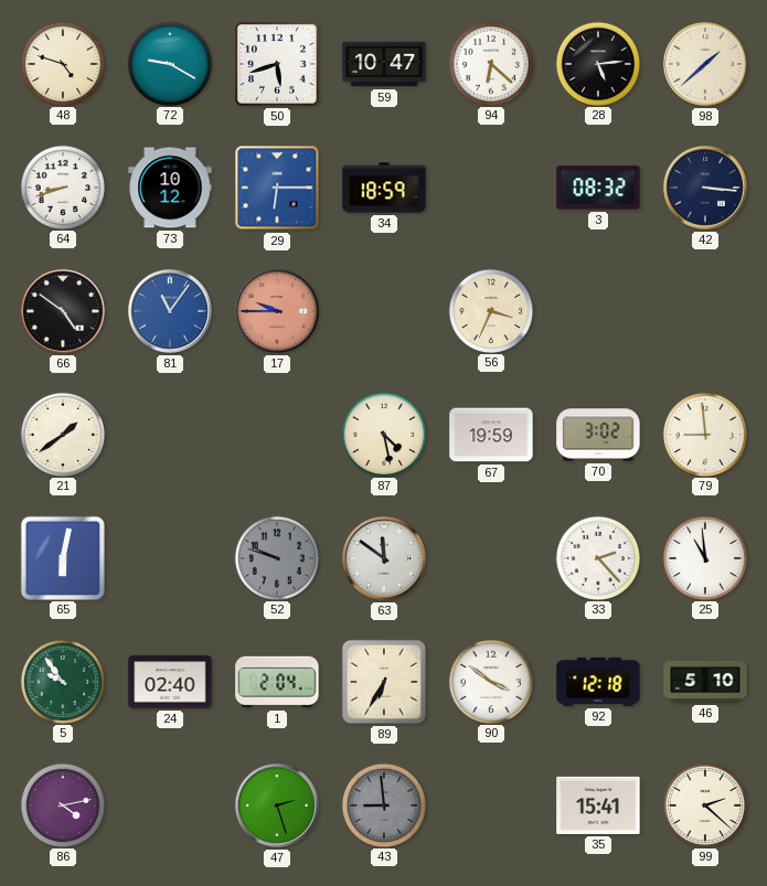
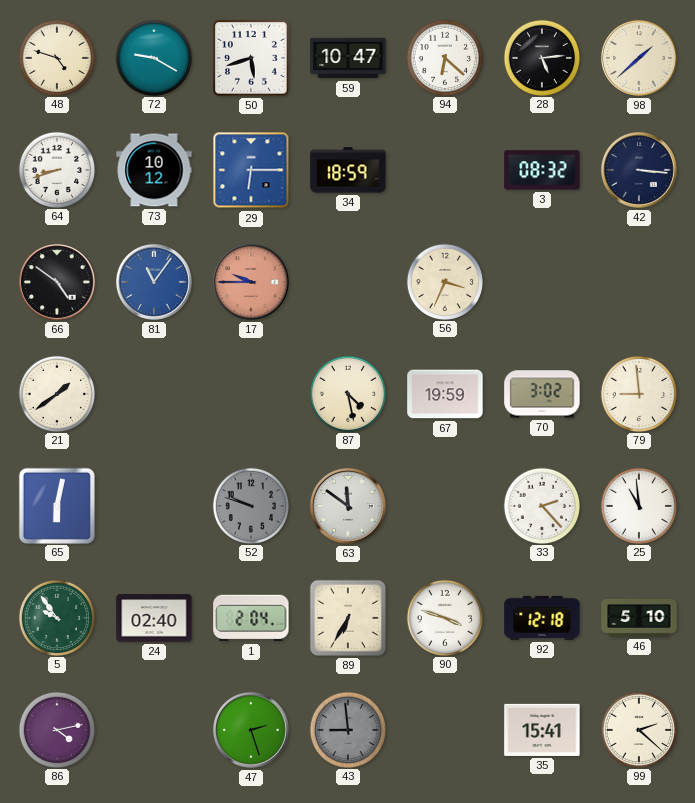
90: 3:51 -> 3:48
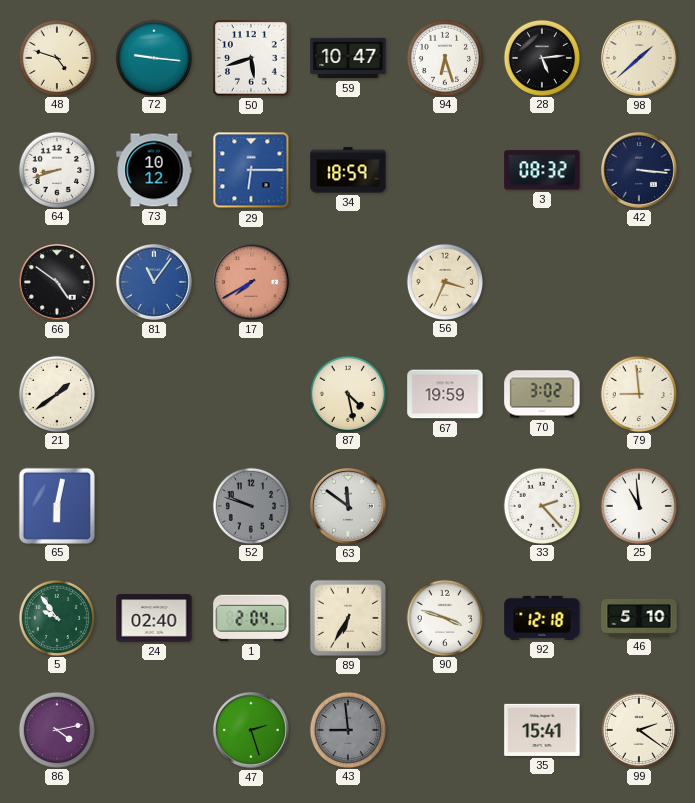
72: 9:20 -> 9:16
94: 6:22 -> 6:27
17: 9:45 -> 7:40
99: 2:22 -> 2:21
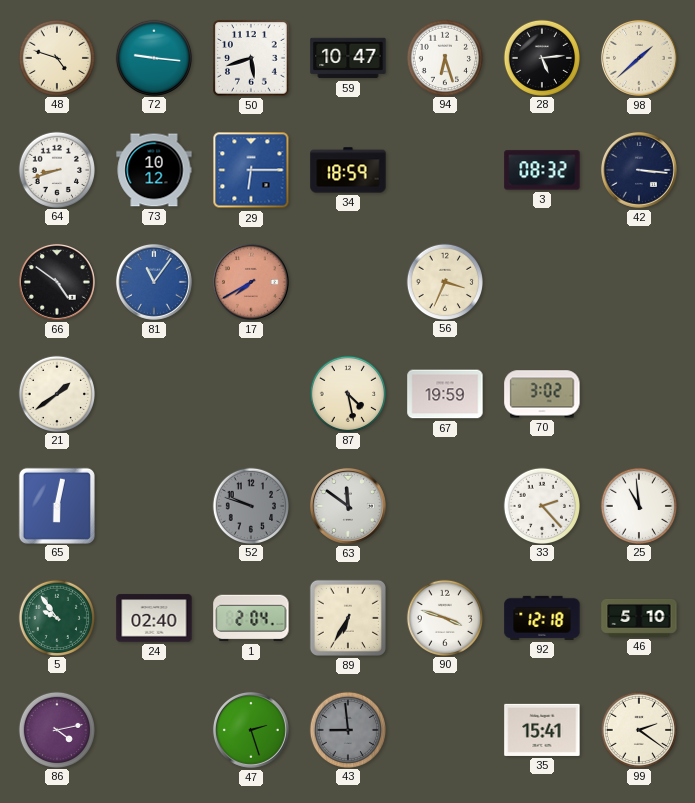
79: 8:59 -> none
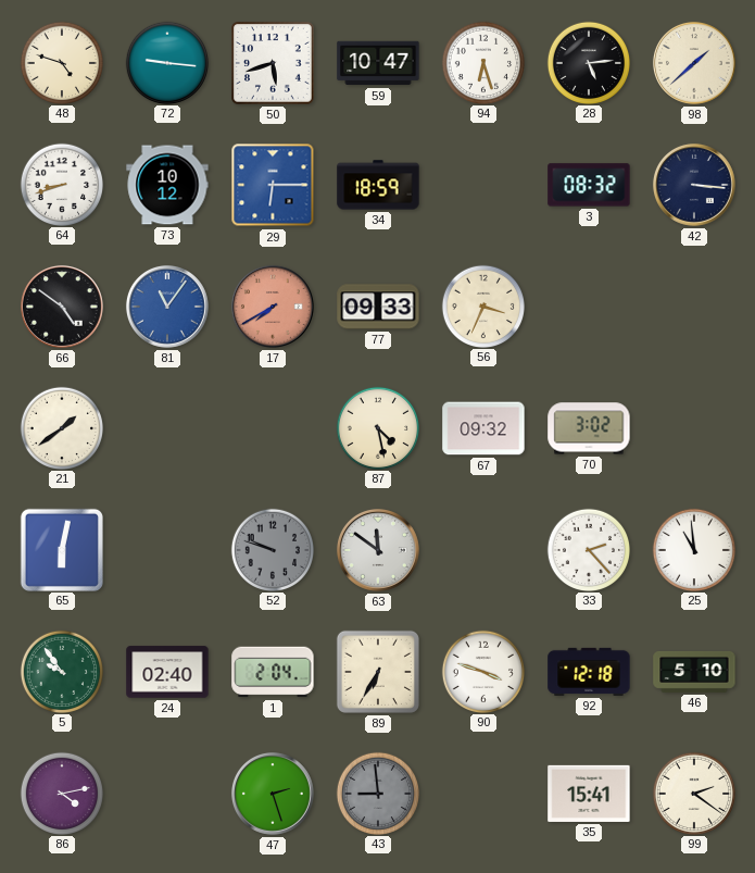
77: none -> 09:33
67: 19:59 -> 09:32
